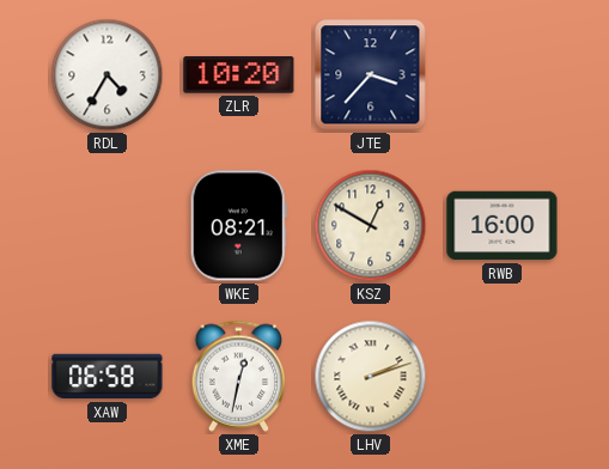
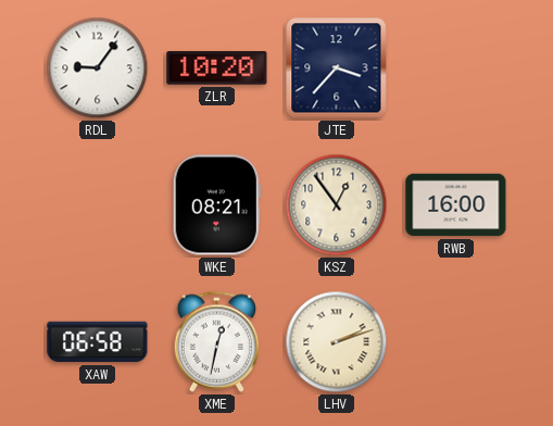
RDL: 4:35 -> 9:06
KSZ: 12:50 -> 12:54
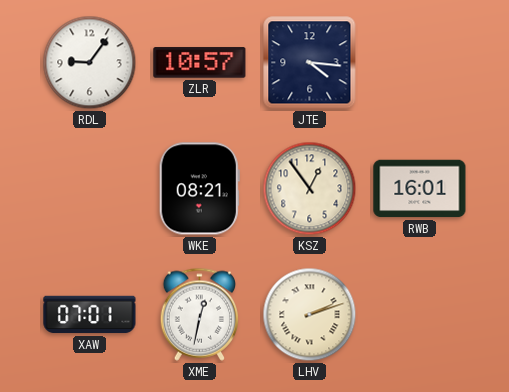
ZLR: 10:20 -> 10:57
JTE: 3:37 -> 4:16
RWB: 16:00 -> 16:01
XAW: 06:58 -> 07:01
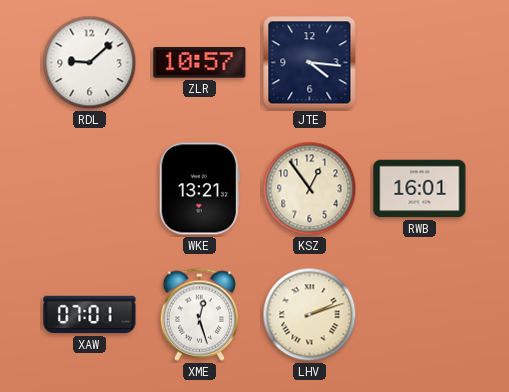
RDL: 9:06 -> 9:08
WKE: 08:21 -> 13:21
XME: 12:32 -> 12:27
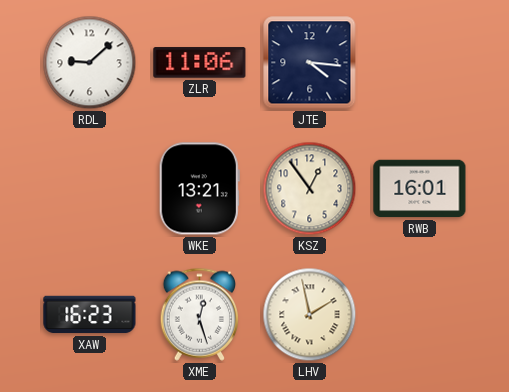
ZLR: 10:57 -> 11:06
XAW: 07:01 -> 16:23
LHV: 2:12 -> 1:58
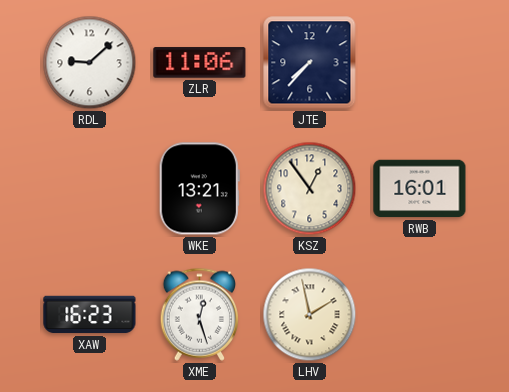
JTE: 4:16 -> 7:37
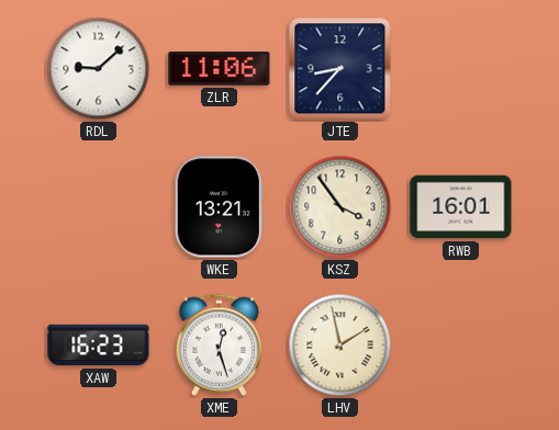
JTE: 7:37 -> 8:37
KSZ: 12:54 -> 3:54
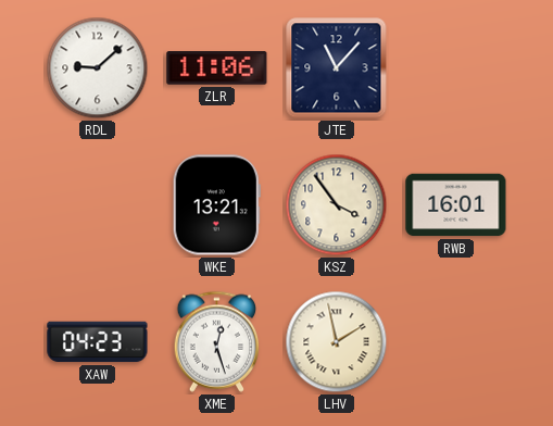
JTE: 8:37 -> 11:07
XAW: 16:23 -> 04:23
